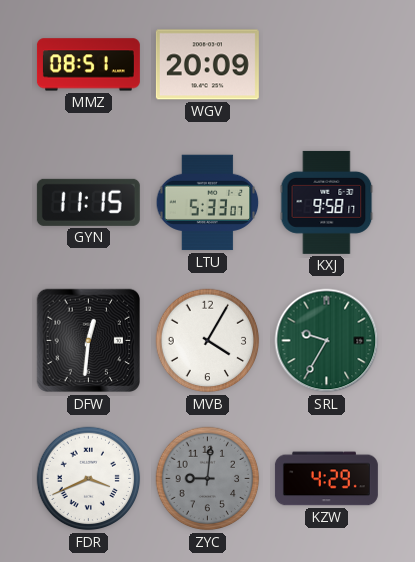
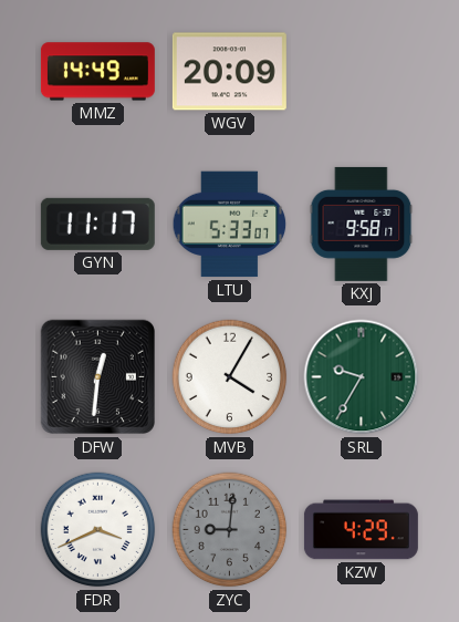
MMZ: 08:51 -> 14:49
GYN: 11:15 -> 11:17
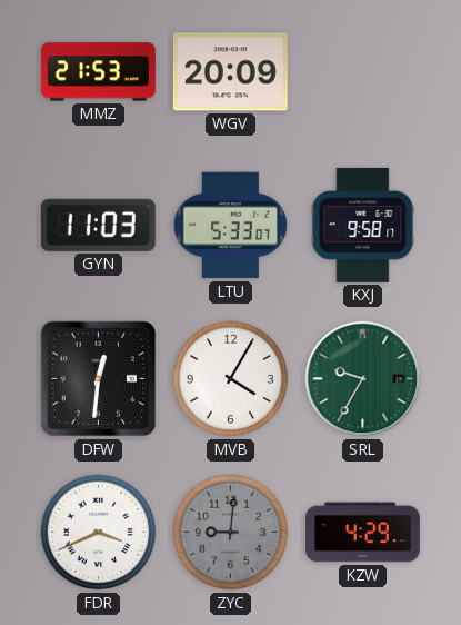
MMZ: 14:49 -> 21:53
GYN: 11:17 -> 11:03
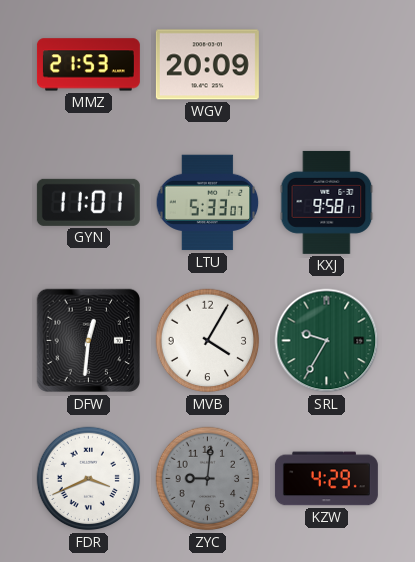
GYN: 11:03 -> 11:01
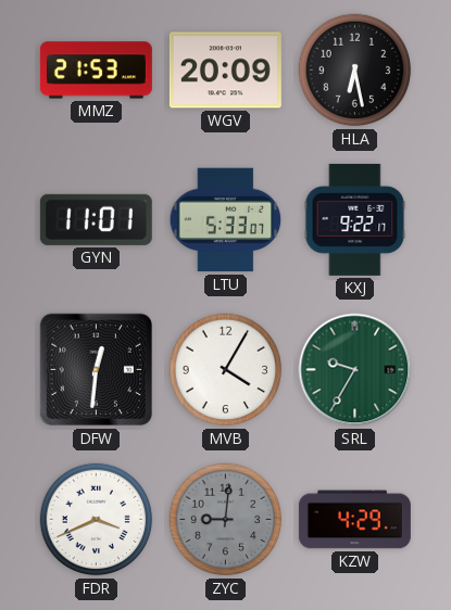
HLA: none -> 6:28
KXJ: 9:58 -> 9:22
